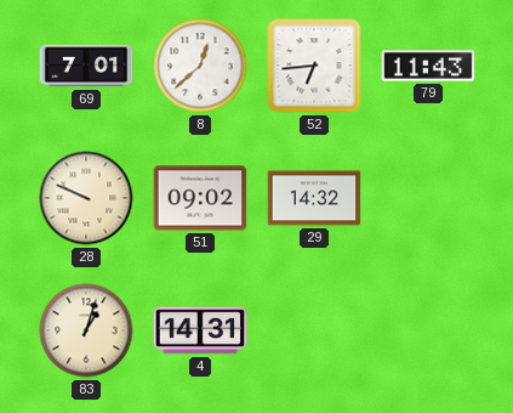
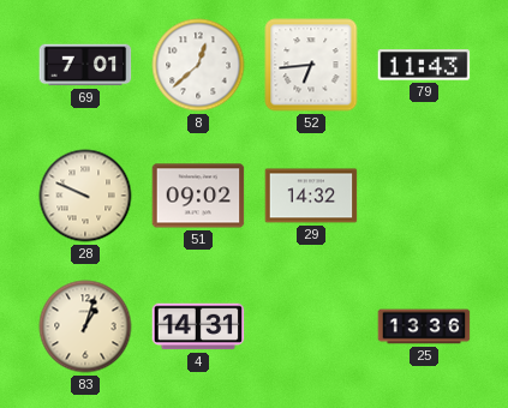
25: none -> 13:36
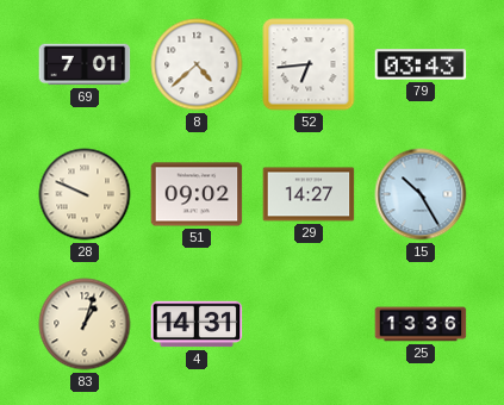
8: 12:38 -> 4:38
79: 11:43 -> 03:43
29: 14:32 -> 14:27
15: none -> 10:25
